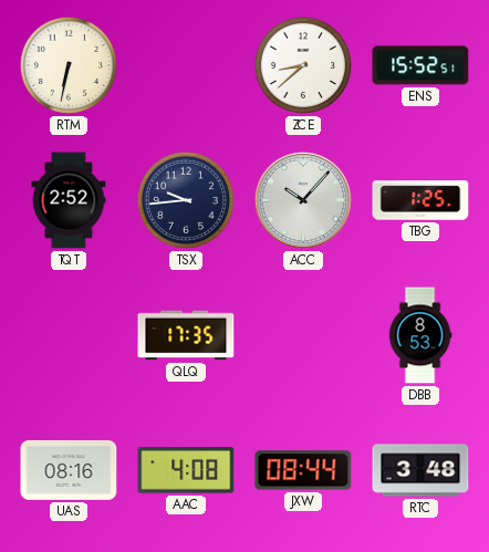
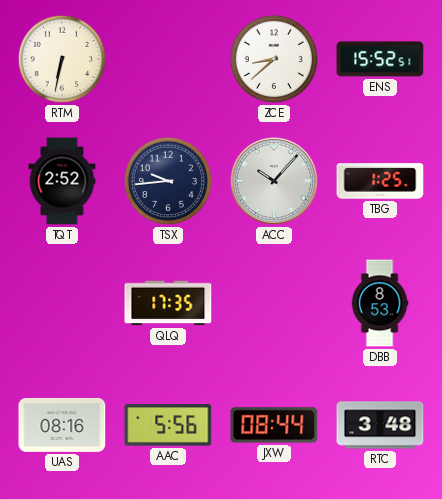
AAC: 4:08 -> 5:56
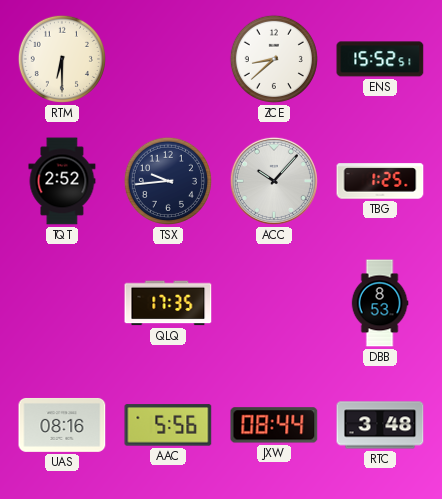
RTM: 6:32 -> 6:30
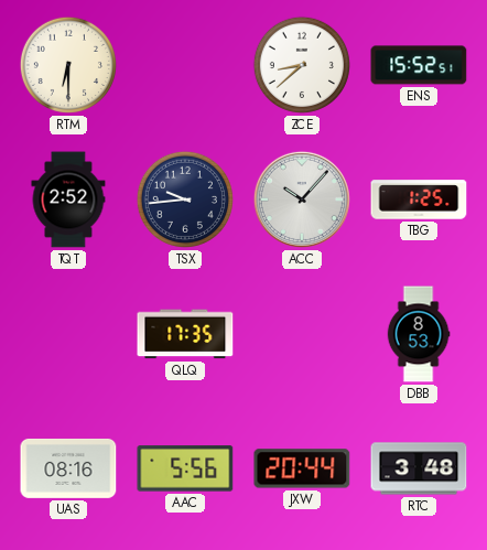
JXW: 08:44 -> 20:44
